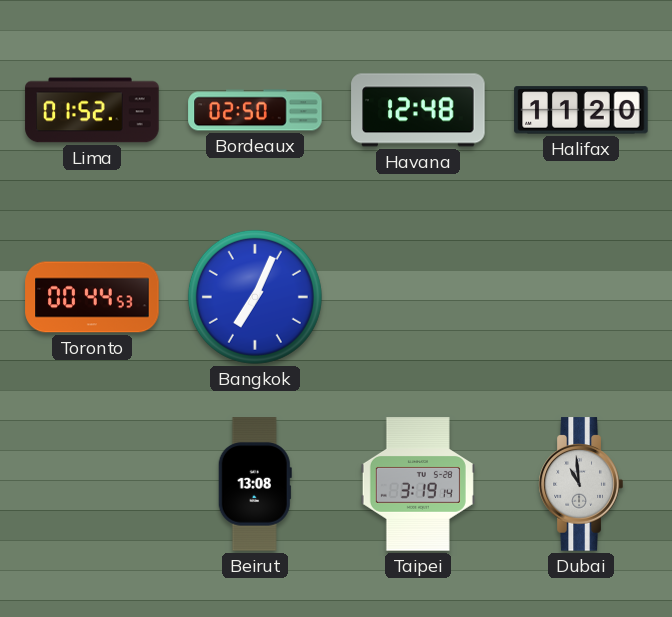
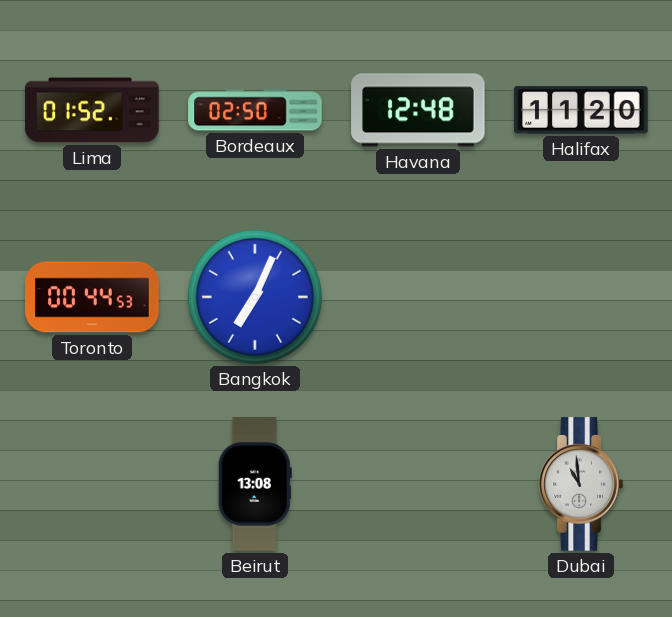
Taipei: 3:19 -> none
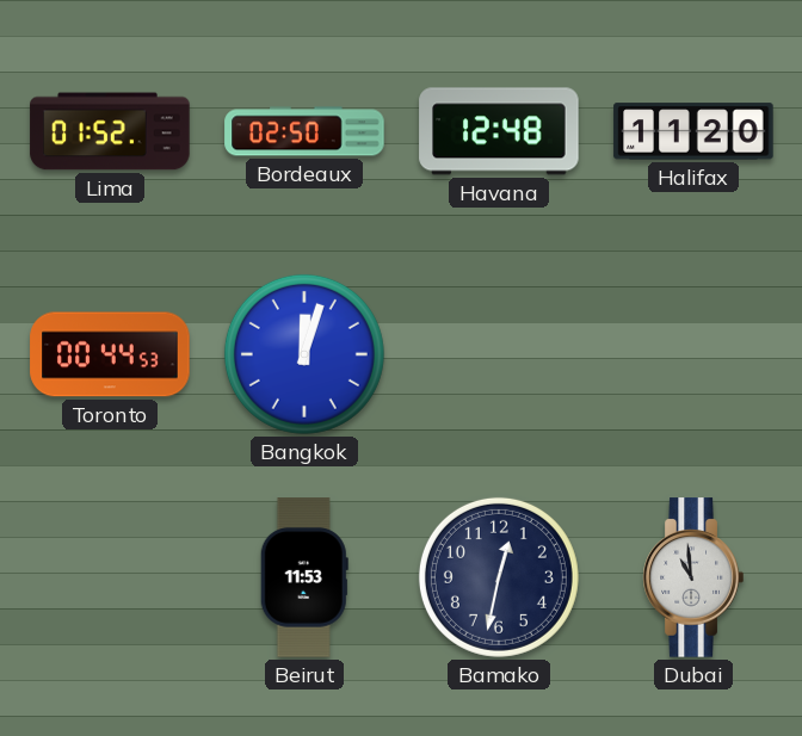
Bangkok: 7:04 -> 12:03
Beirut: 13:08 -> 11:53
Bamako: none -> 12:32
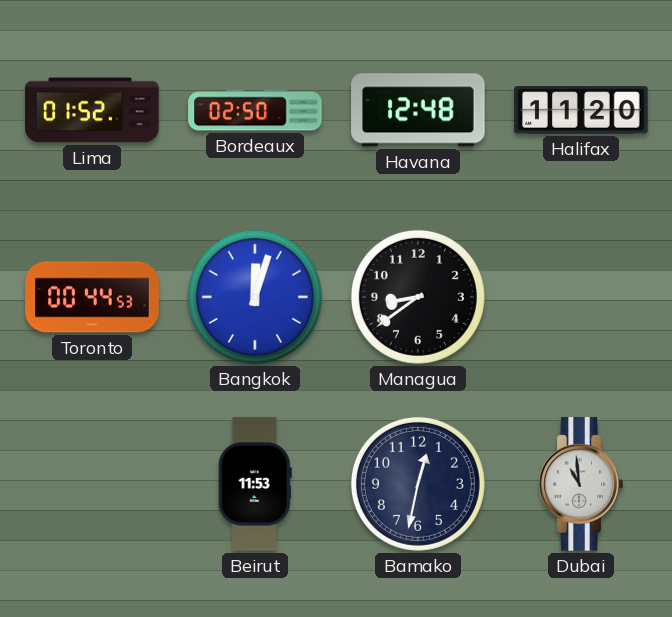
Managua: none -> 8:39
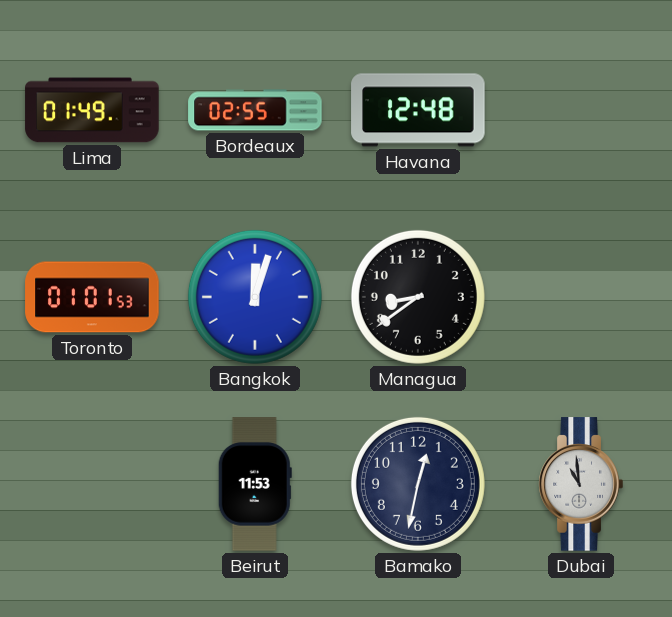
Lima: 01:52 -> 01:49
Bordeaux: 02:50 -> 02:55
Halifax: 11:20 -> none
Toronto: 00:44 -> 01:01
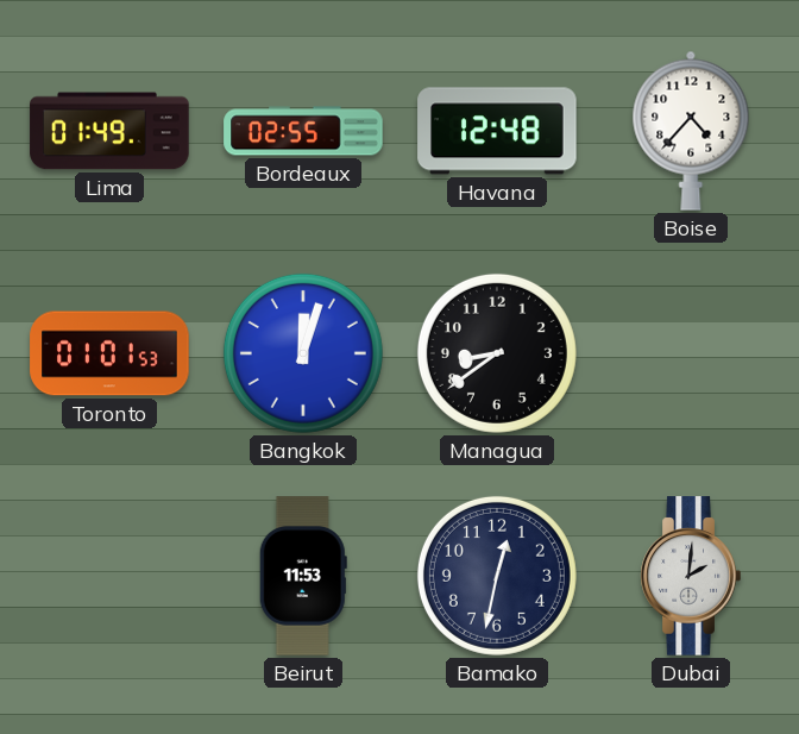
Boise: none -> 4:37
Dubai: 10:59 -> 2:01
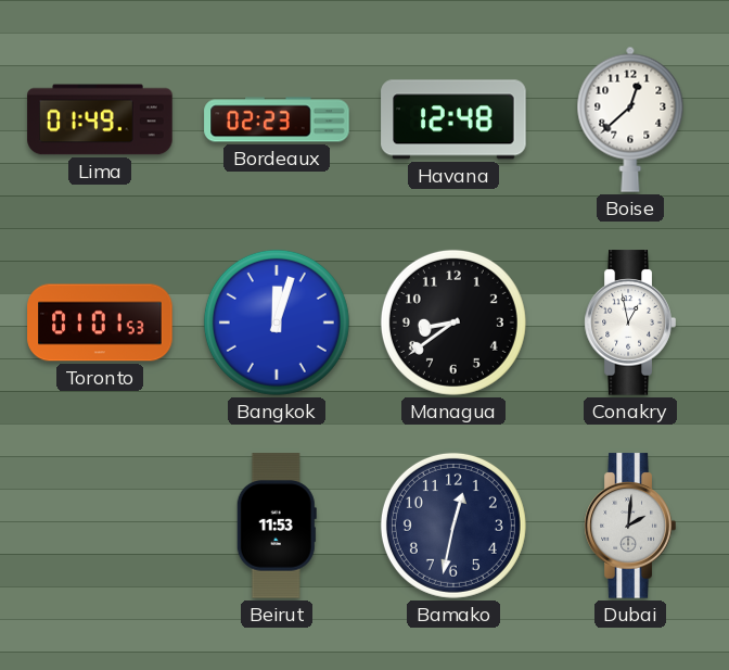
Bordeaux: 02:55 -> 02:23
Boise: 4:37 -> 12:38
Conakry: none -> 12:58
